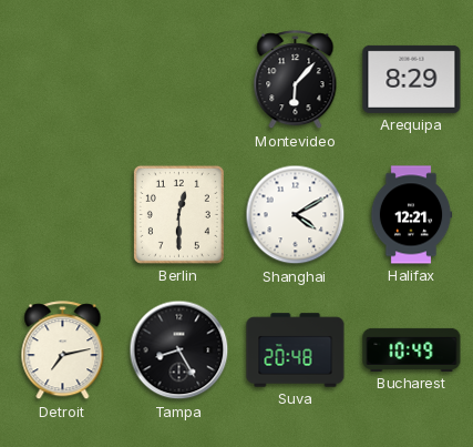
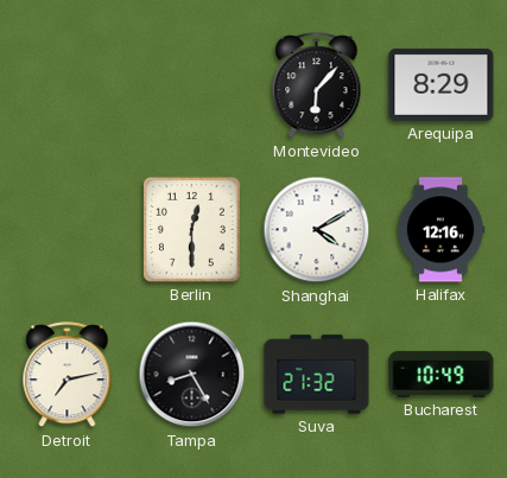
Halifax: 12:21 -> 12:16
Suva: 20:48 -> 21:32
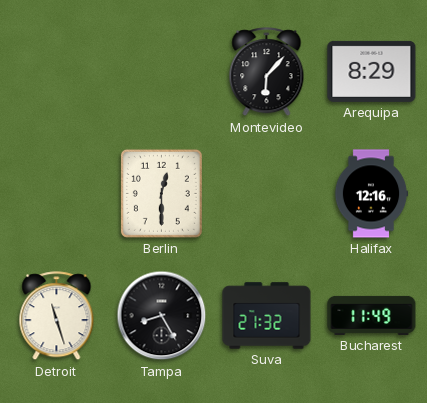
Shanghai: 4:10 -> none
Detroit: 7:13 -> 11:27
Bucharest: 10:49 -> 11:49
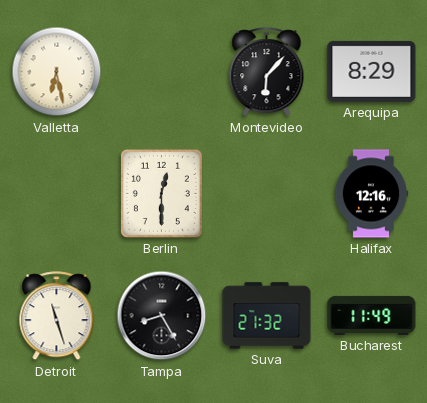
Valletta: none -> 6:28
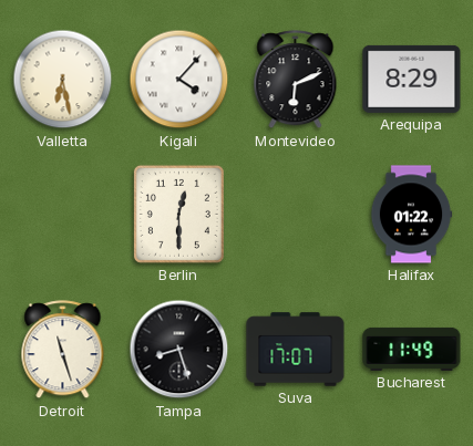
Kigali: none -> 4:07
Montevideo: 6:07 -> 6:11
Halifax: 12:16 -> 01:22
Tampa: 8:25 -> 8:27
Suva: 21:32 -> 17:07
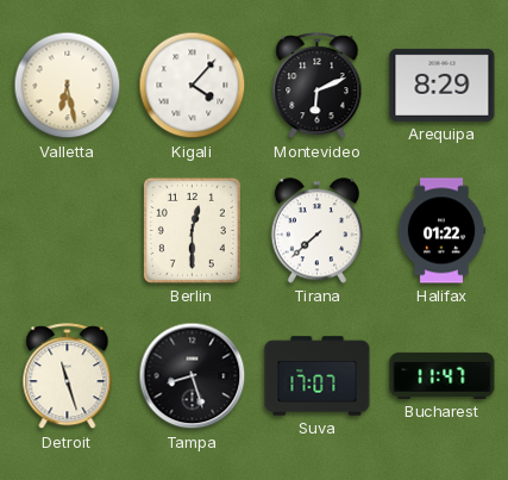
Tirana: none -> 7:38
Bucharest: 11:49 -> 11:47
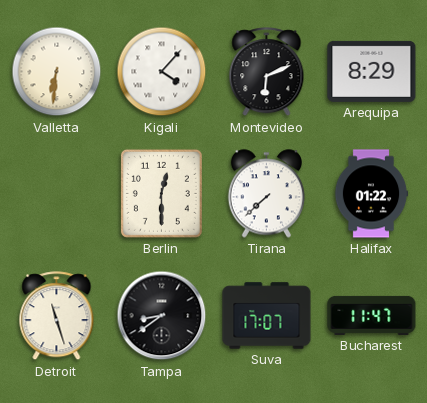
Valletta: 6:28 -> 6:31
Tampa: 8:27 -> 8:39
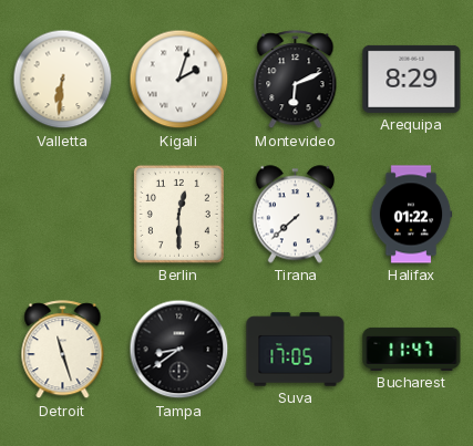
Kigali: 4:07 -> 2:03
Suva: 17:07 -> 17:05
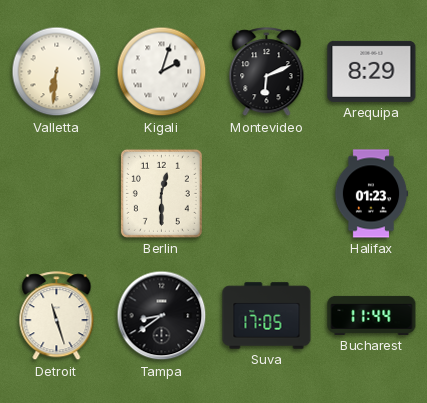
Tirana: 7:38 -> none
Halifax: 01:22 -> 01:23
Bucharest: 11:47 -> 11:44
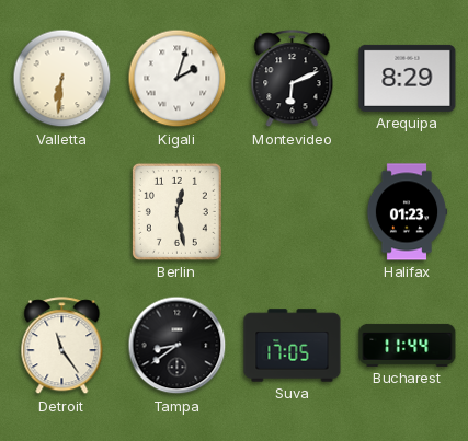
Berlin: 12:30 -> 12:28
Detroit: 11:27 -> 11:24
